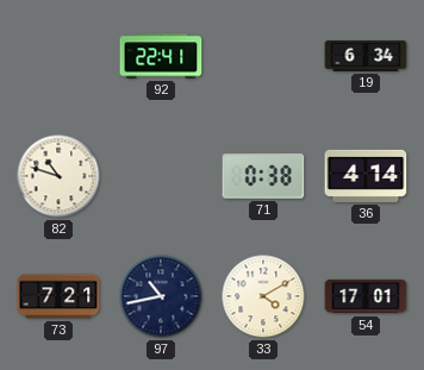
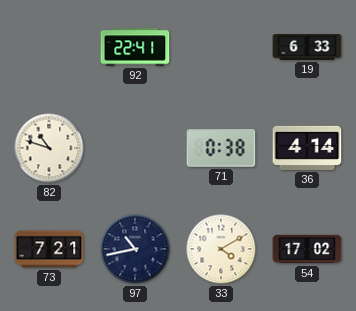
19: 6:34 -> 6:33
54: 17:01 -> 17:02
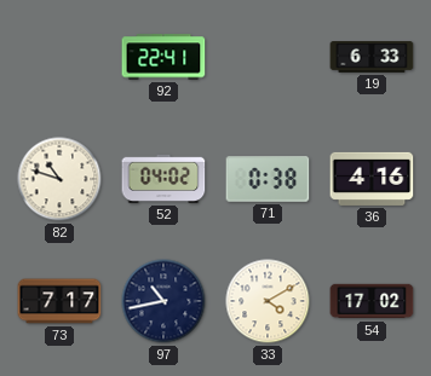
52: none -> 04:02
36: 4:14 -> 4:16
73: 7:21 -> 7:17
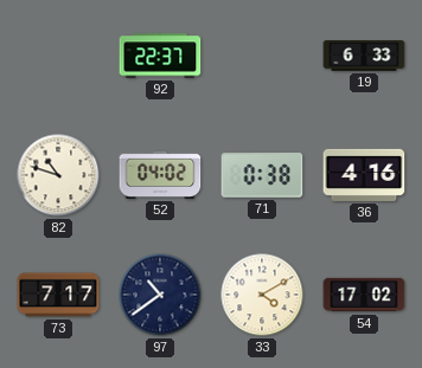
92: 22:41 -> 22:37
97: 10:43 -> 10:39
